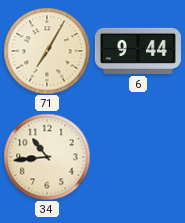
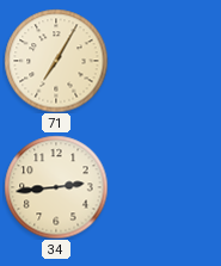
6: 9:44 -> none
34: 10:44 -> 2:44
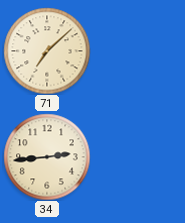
71: 7:05 -> 7:08
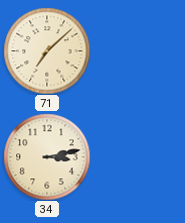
34: 2:44 -> 3:13
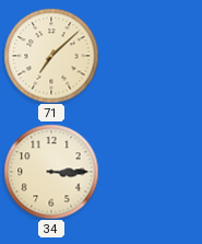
34: 3:13 -> 3:15
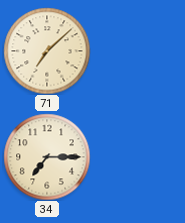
34: 3:15 -> 7:15
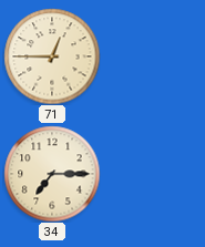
71: 7:08 -> 12:45
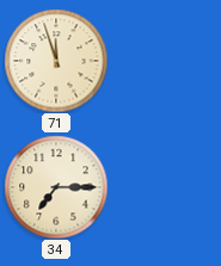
71: 12:45 -> 11:57
